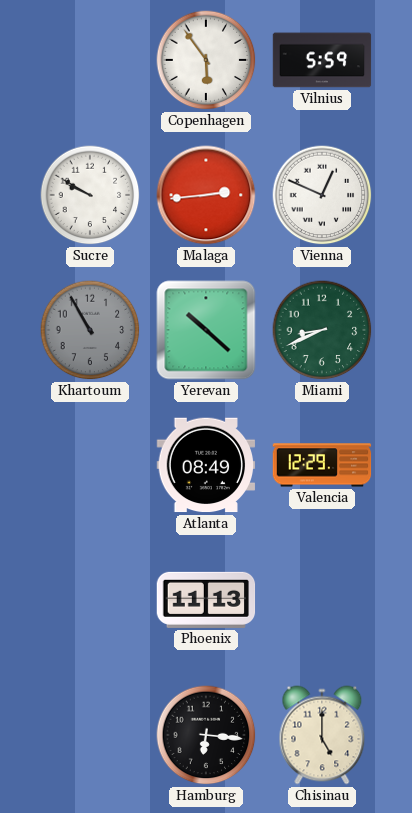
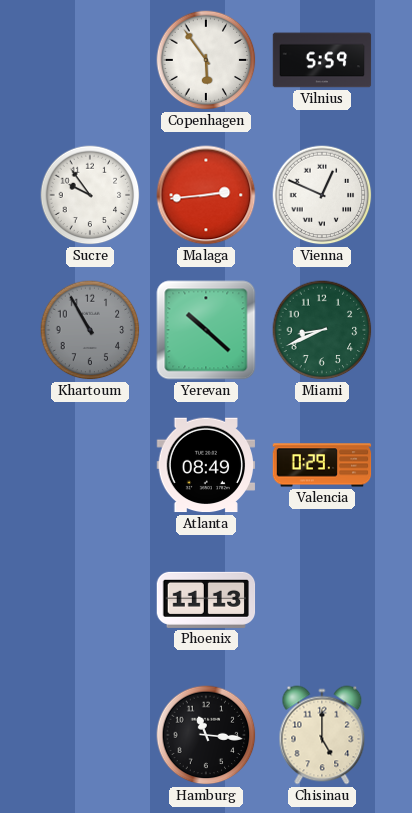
Sucre: 9:50 -> 9:54
Valencia: 12:29 -> 0:29
Hamburg: 6:16 -> 11:16
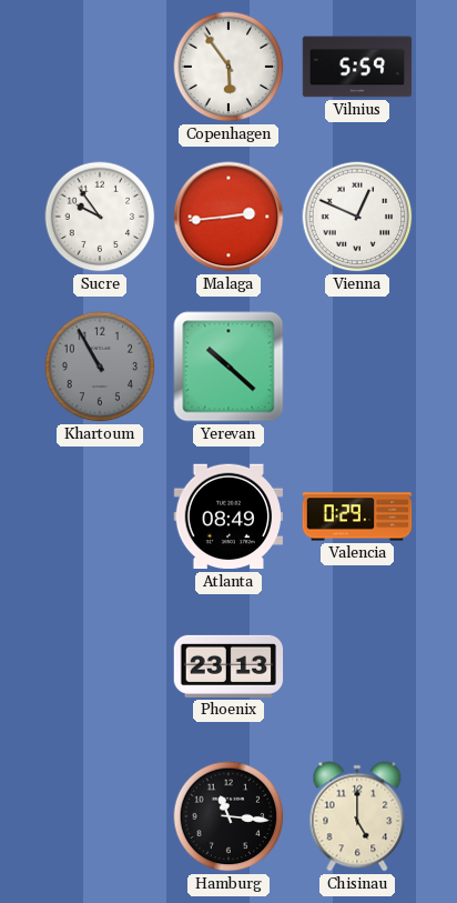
Miami: 8:41 -> none
Phoenix: 11:13 -> 23:13
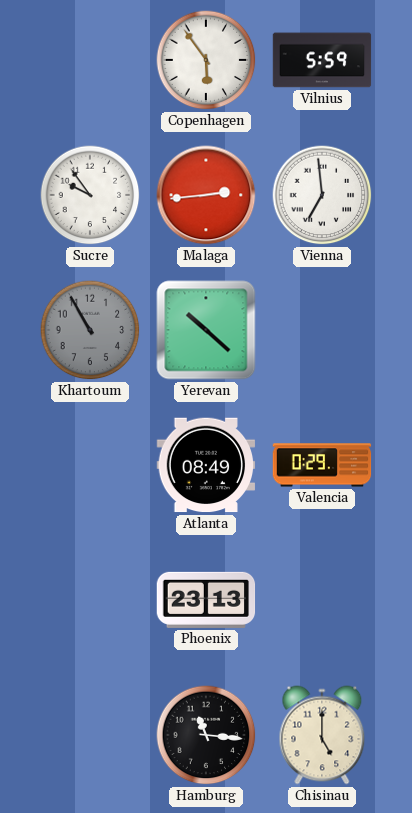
Vienna: 12:49 -> 6:59
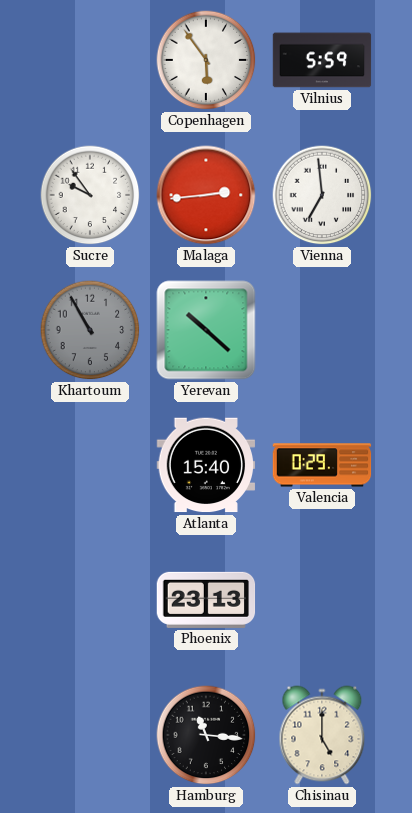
Atlanta: 08:49 -> 15:40
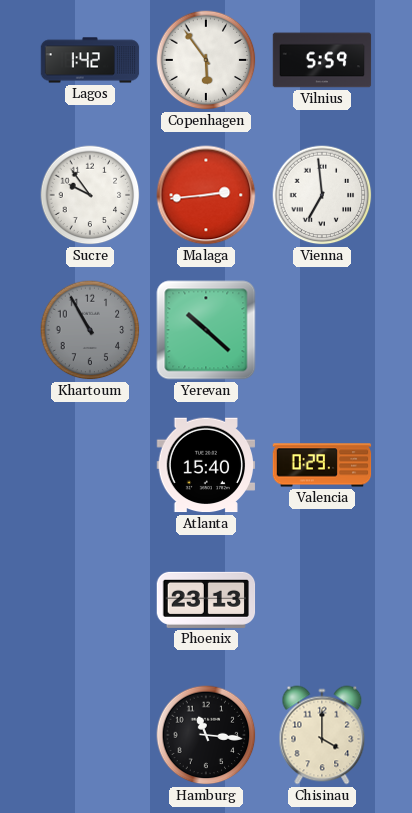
Lagos: none -> 1:42
Chisinau: 5:00 -> 4:00
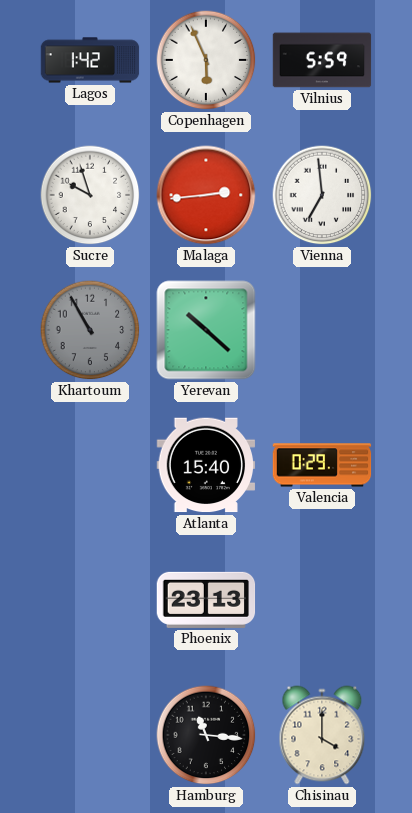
Copenhagen: 5:54 -> 5:56
Sucre: 9:54 -> 9:57
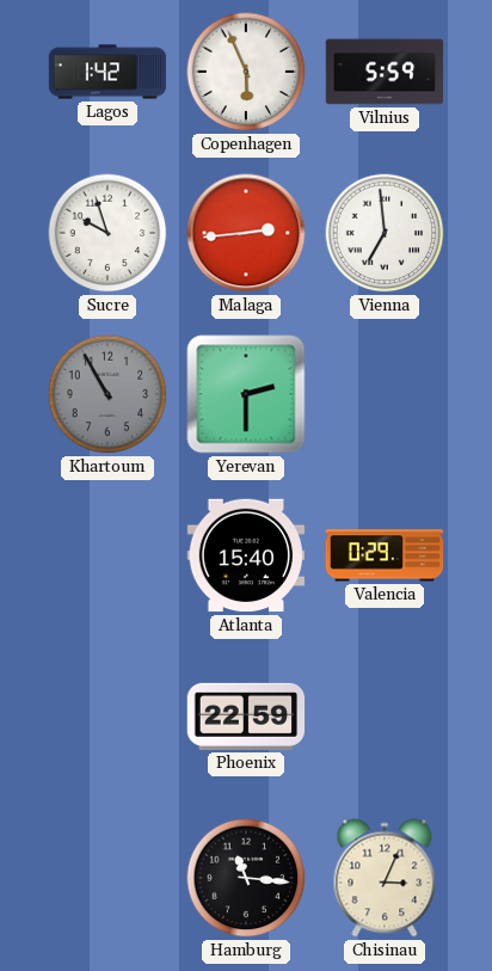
Yerevan: 10:22 -> 2:30
Phoenix: 23:13 -> 22:59
Chisinau: 4:00 -> 3:04
